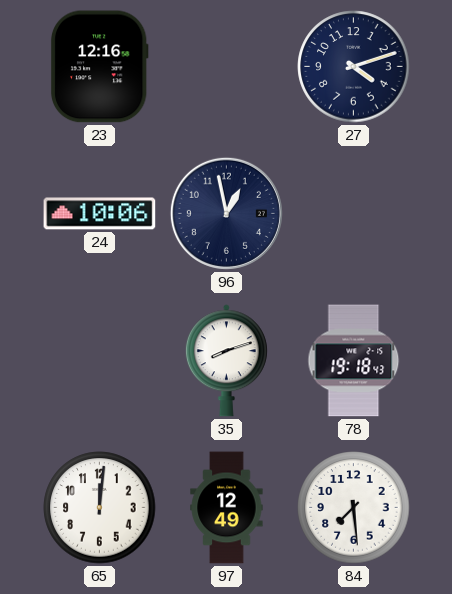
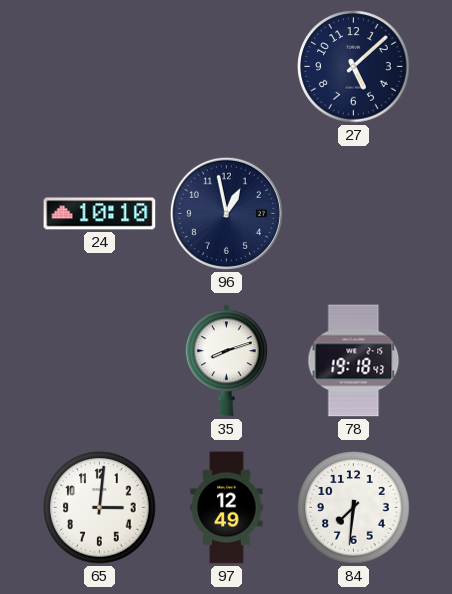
23: 12:16 -> none
27: 4:12 -> 5:08
24: 10:06 -> 10:10
65: 12:01 -> 3:01
84: 7:29 -> 7:31
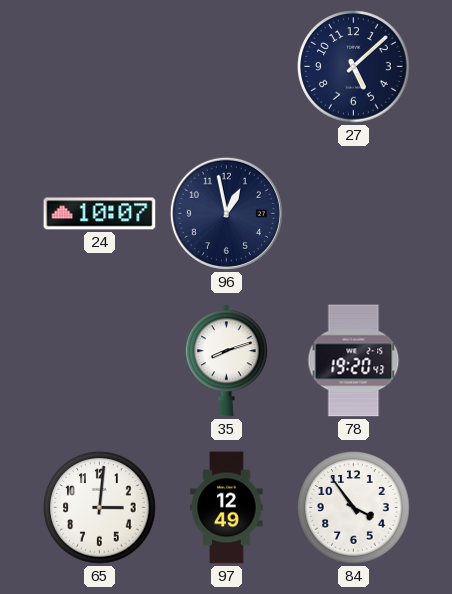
24: 10:10 -> 10:07
78: 19:18 -> 19:20
84: 7:31 -> 3:54
